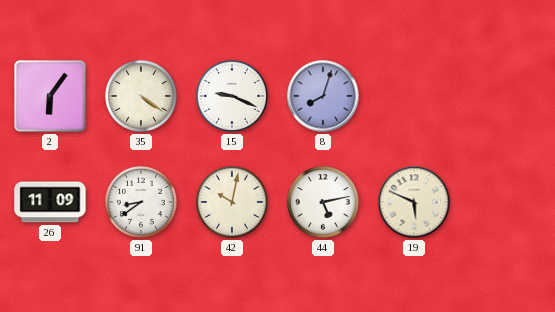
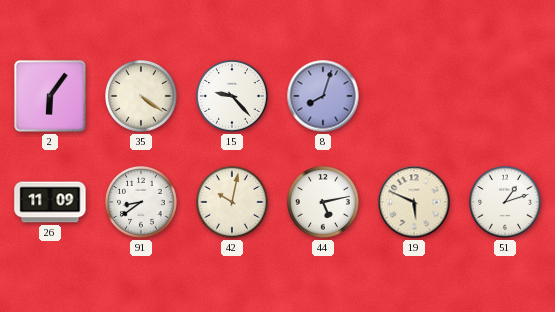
15: 9:19 -> 9:23
51: none -> 1:12
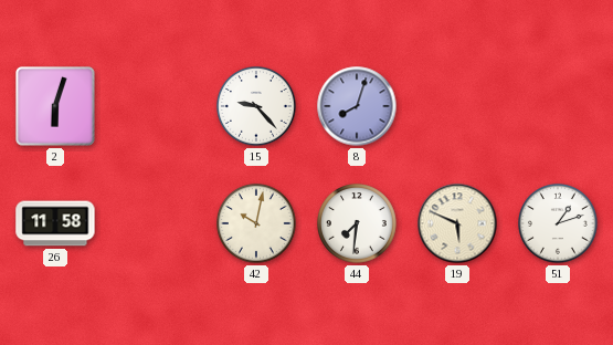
2: 6:06 -> 6:03
35: 4:21 -> none
26: 11:09 -> 11:58
91: 8:39 -> none
44: 5:13 -> 7:31
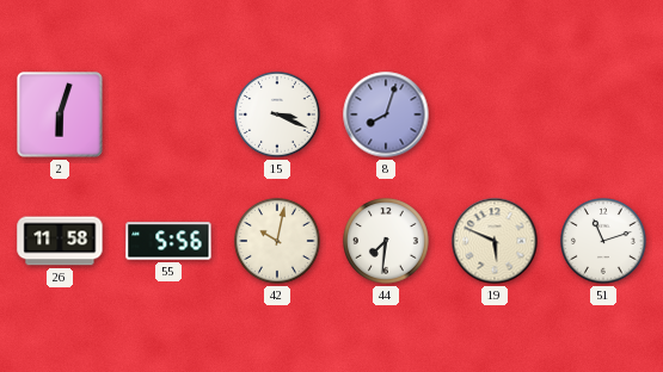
15: 9:23 -> 3:19
55: none -> 5:56
51: 1:12 -> 11:12
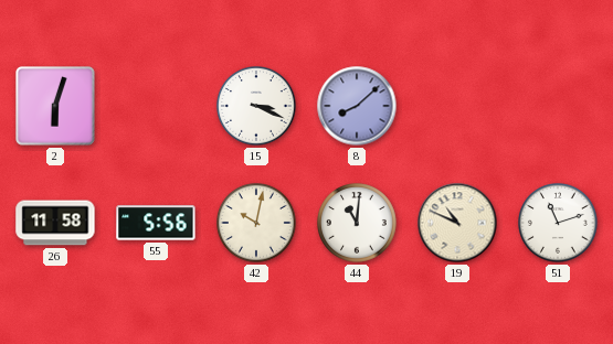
8: 8:03 -> 8:08
44: 7:31 -> 11:01
19: 5:49 -> 10:49
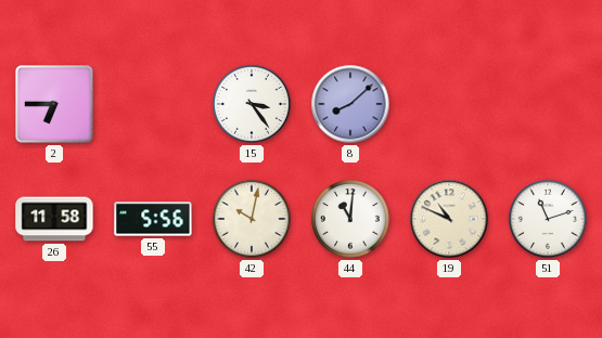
2: 6:03 -> 6:45
15: 3:19 -> 3:24
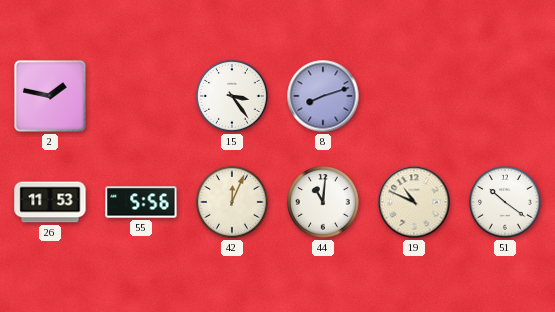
2: 6:45 -> 1:47
8: 8:08 -> 8:12
26: 11:58 -> 11:53
42: 10:02 -> 12:04
51: 11:12 -> 10:21
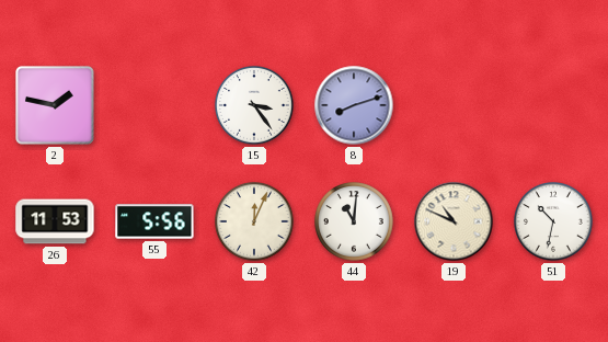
51: 10:21 -> 10:32
